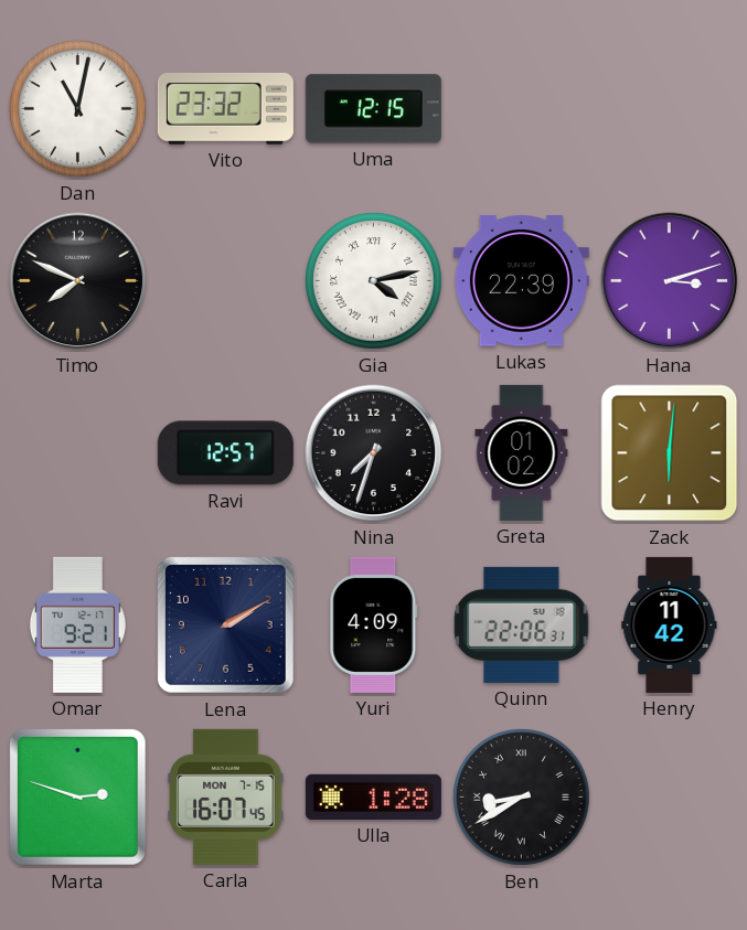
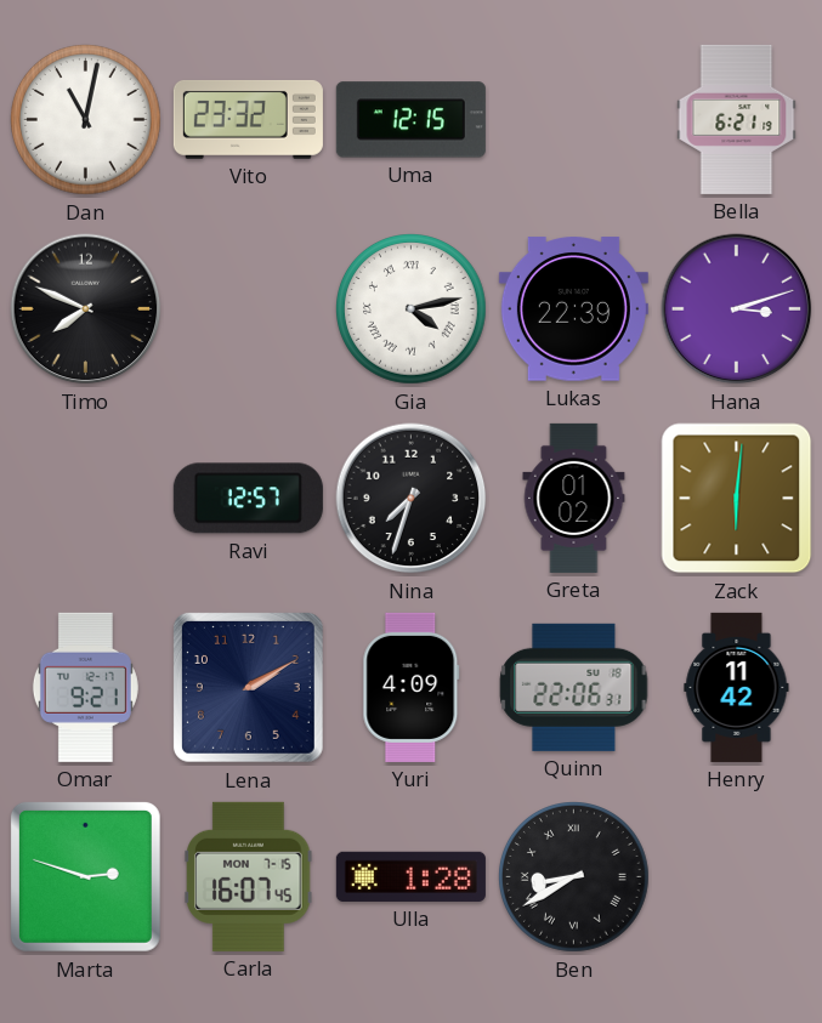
Bella: none -> 6:21
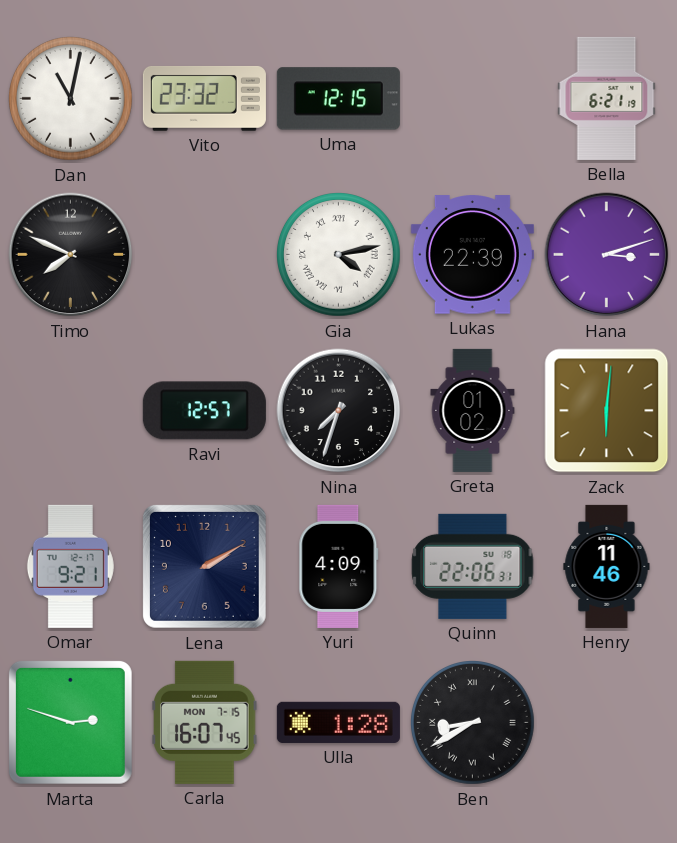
Henry: 11:42 -> 11:46
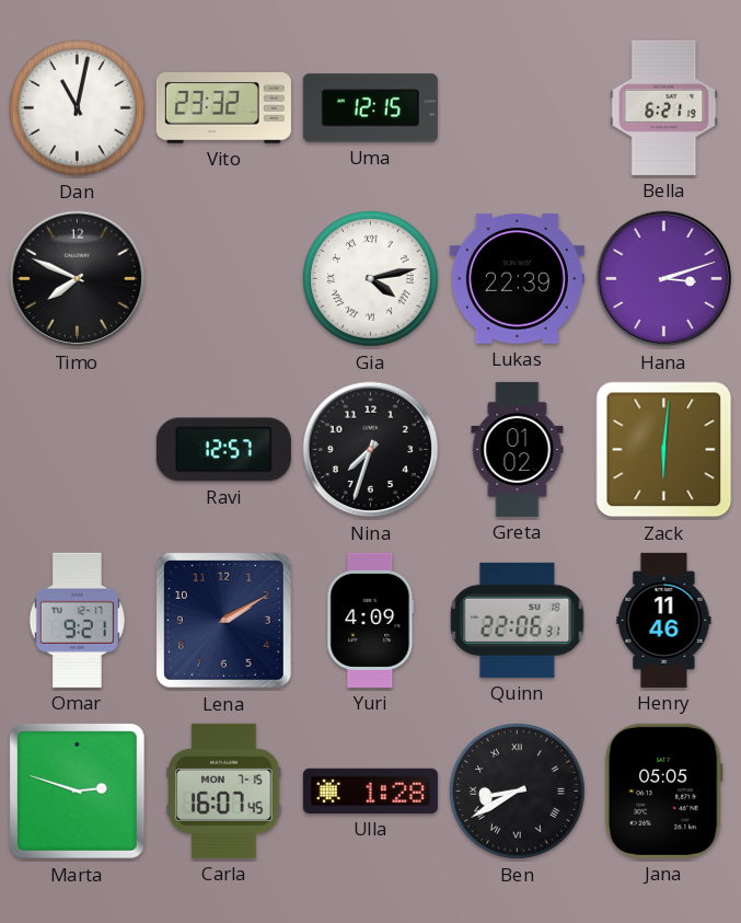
Jana: none -> 05:05
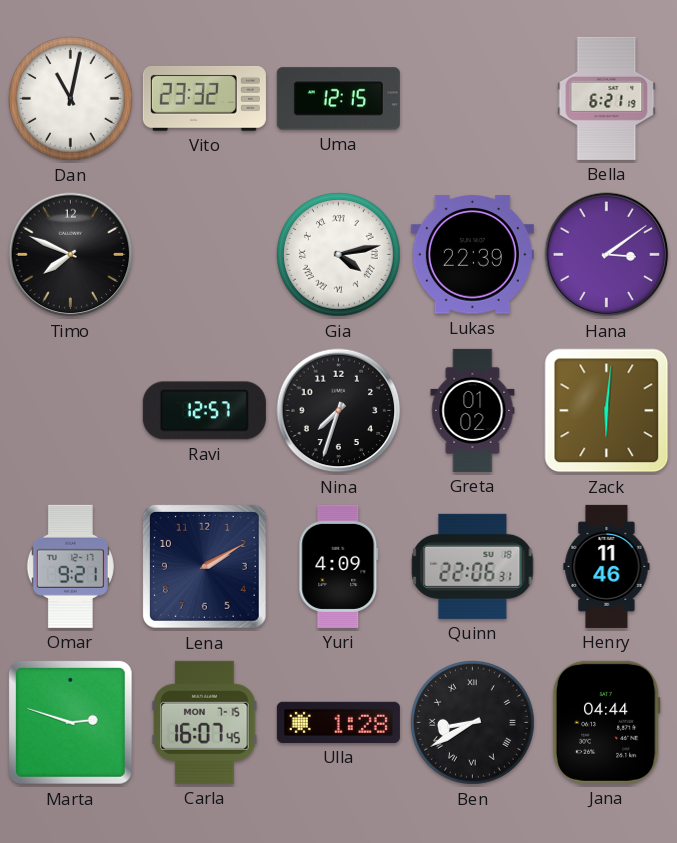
Hana: 3:12 -> 3:09
Jana: 05:05 -> 04:44
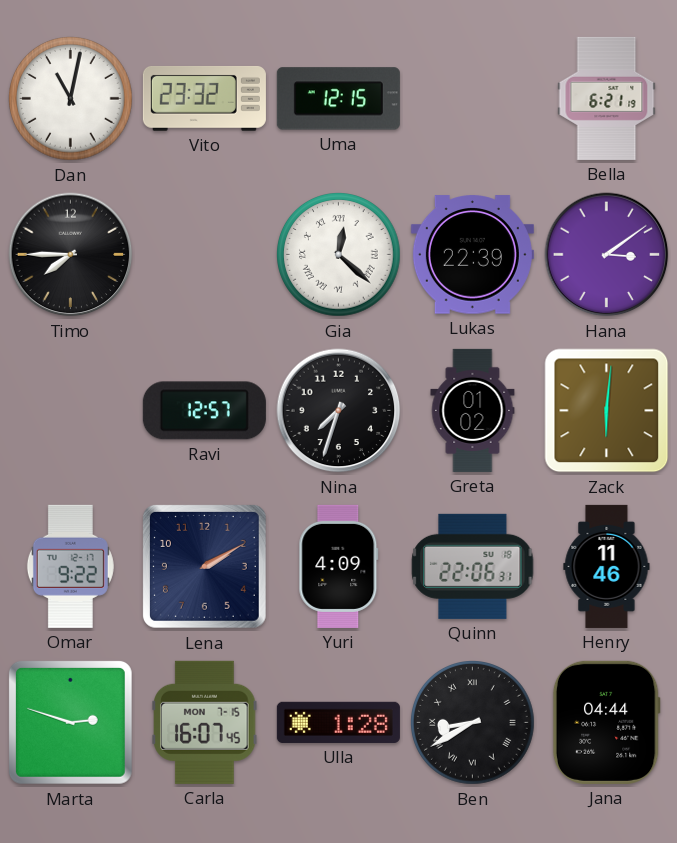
Timo: 7:49 -> 7:45
Gia: 4:13 -> 12:22
Omar: 9:21 -> 9:22
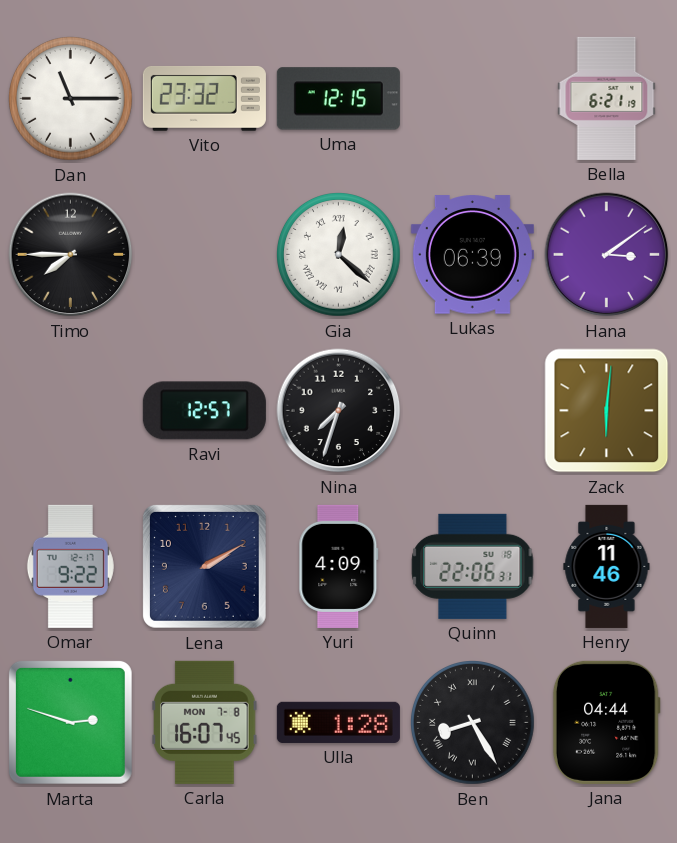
Dan: 11:02 -> 11:15
Lukas: 22:39 -> 06:39
Greta: 01:02 -> none
Carla date: MON 7-15 -> MON 7-8
Ben: 8:40 -> 8:25
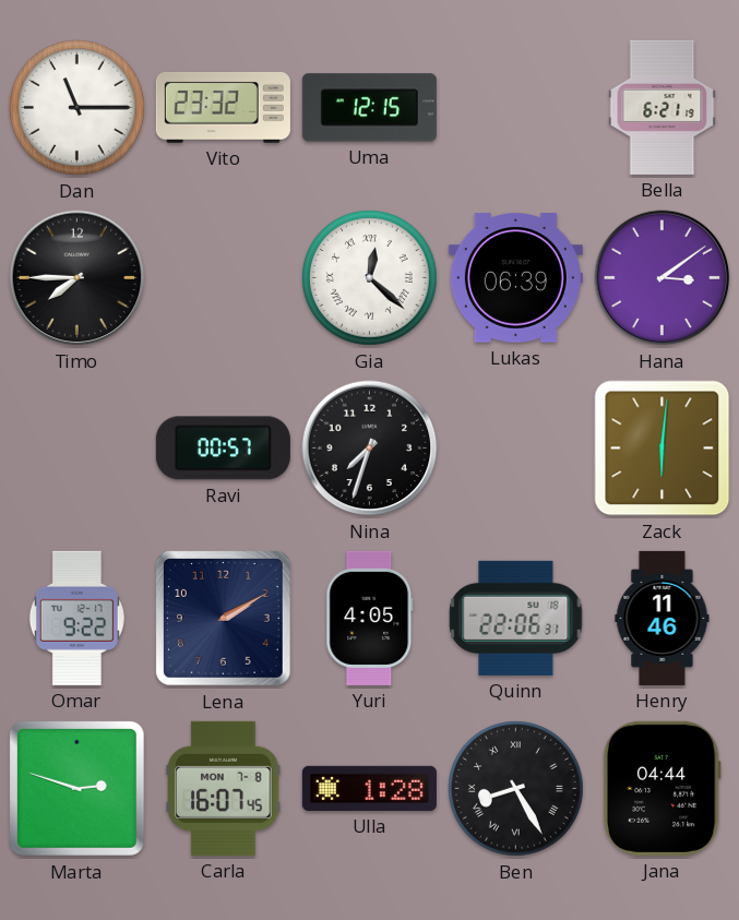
Ravi: 12:57 -> 00:57
Yuri: 4:09 -> 4:05
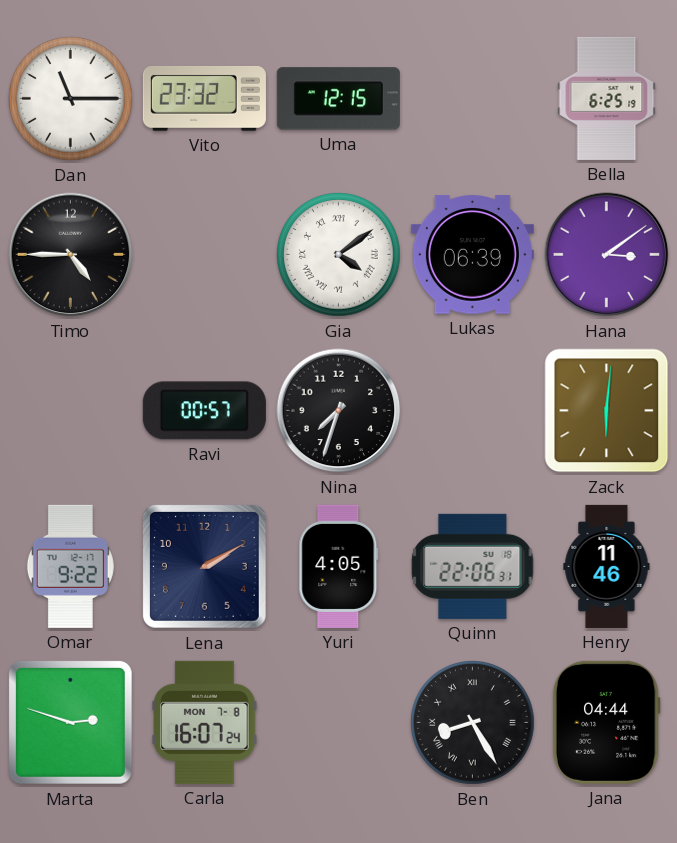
Bella: 6:21 -> 6:25
Timo: 7:45 -> 4:45
Gia: 12:22 -> 4:09
Carla: 16:07:45 -> 16:07:24
Ulla: 1:28 -> none
